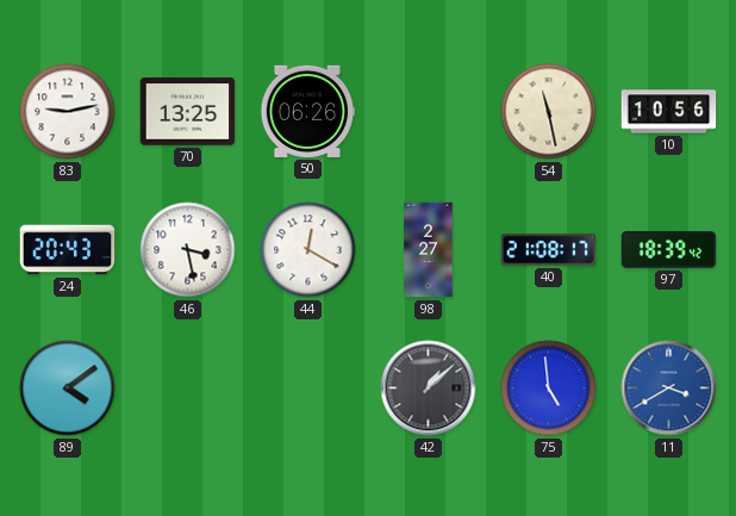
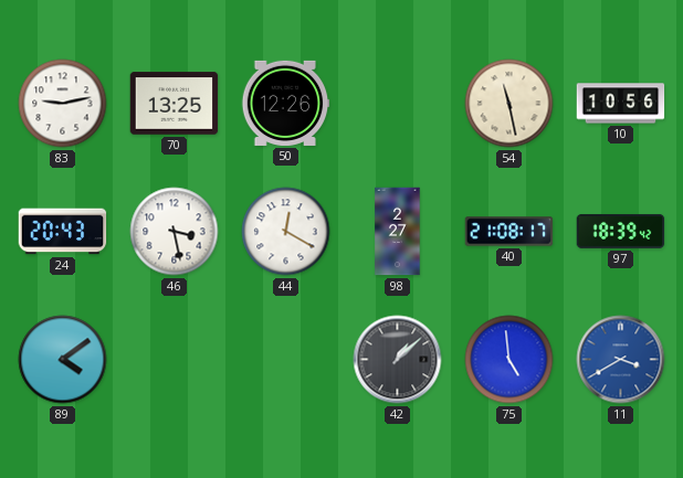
50: 06:26 -> 12:26
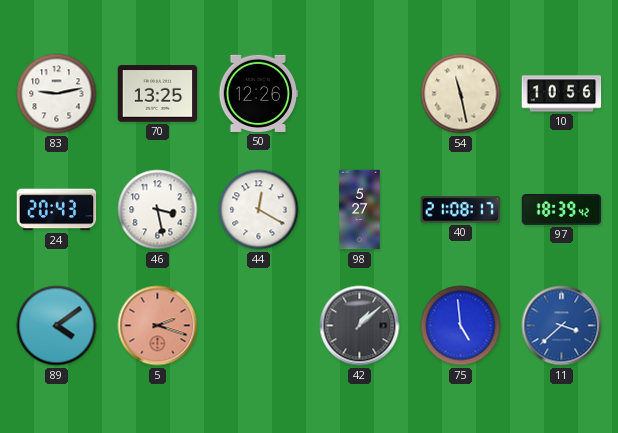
98: 2:27 -> 5:27
5: none -> 2:18
11: 3:40 -> 3:38
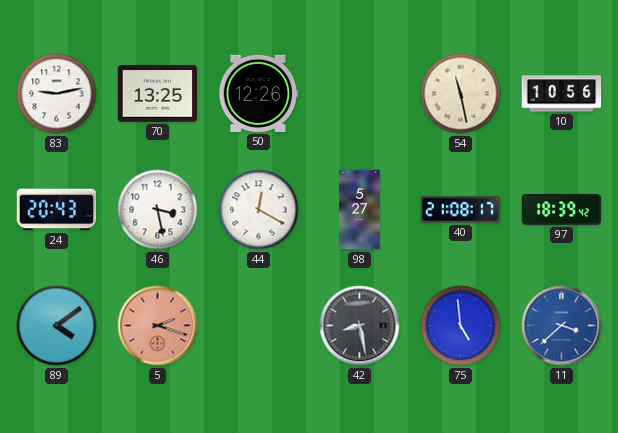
42: 1:08 -> 8:28
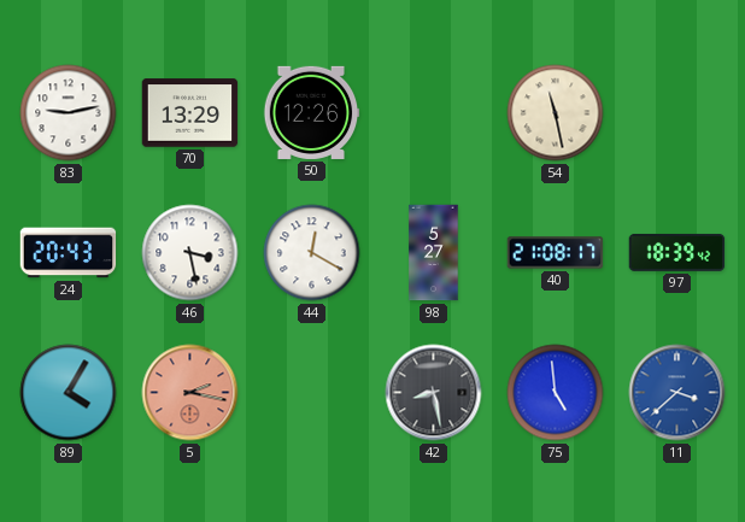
70: 13:25 -> 13:29
10: 10:56 -> none
89: 4:09 -> 4:05
5: 2:18 -> 2:17
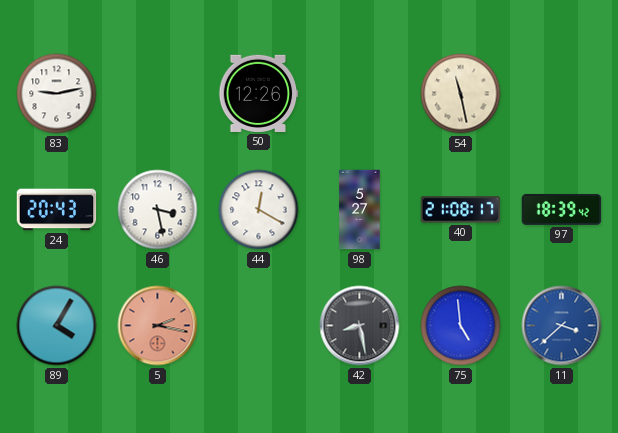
70: 13:29 -> none
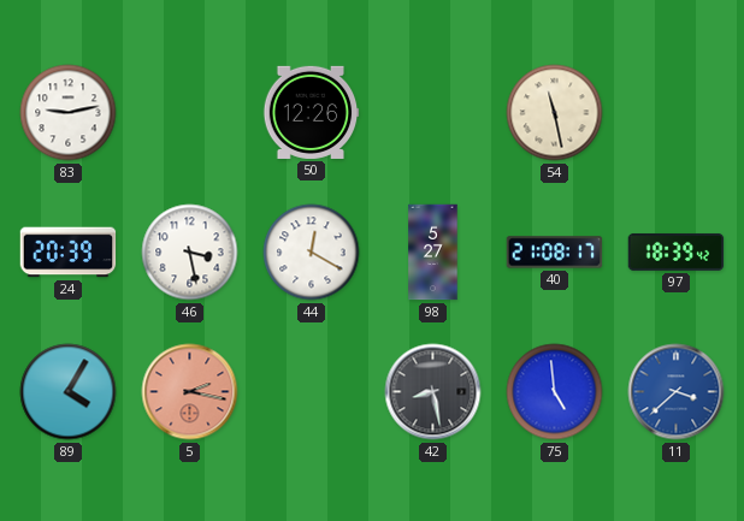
24: 20:43 -> 20:39
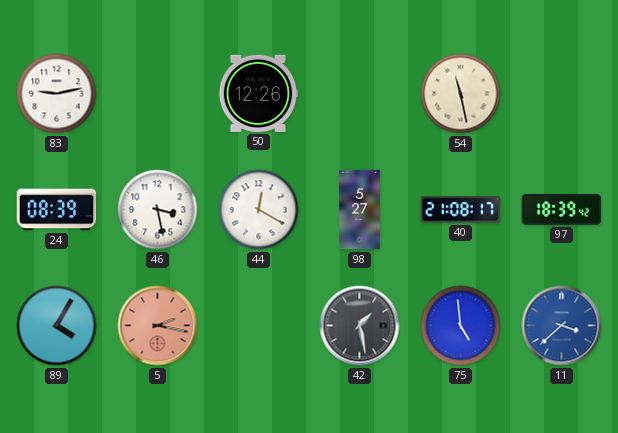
24: 20:39 -> 08:39
42: 8:28 -> 1:28
